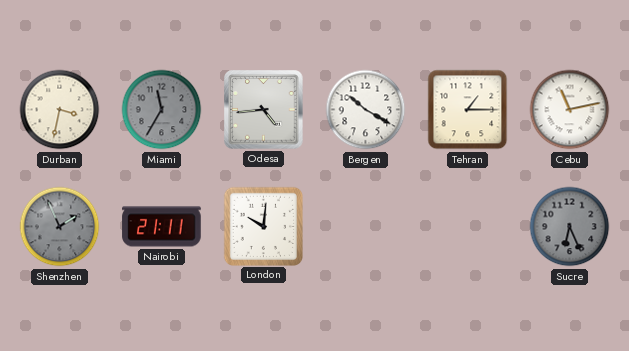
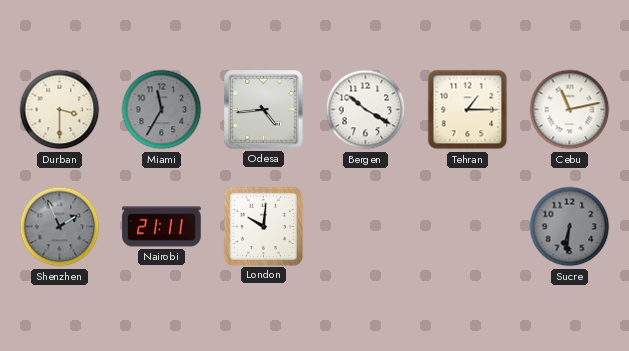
Durban: 3:32 -> 3:30
Sucre: 6:26 -> 6:31
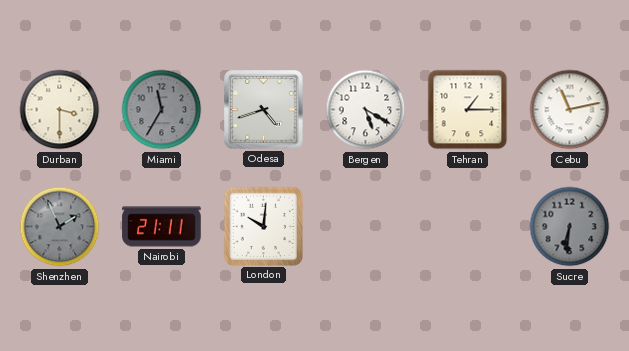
Odesa: 4:44 -> 4:42
Bergen: 10:20 -> 5:20
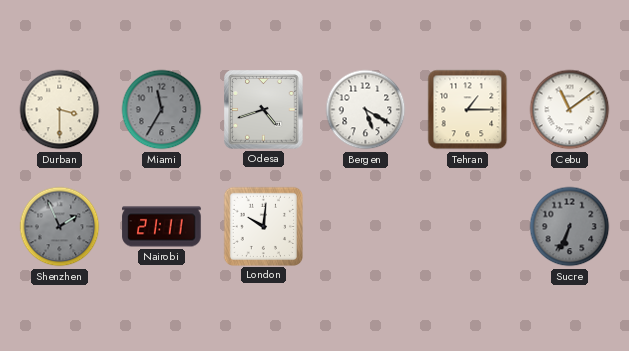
Cebu: 11:13 -> 11:09
Sucre: 6:31 -> 6:34
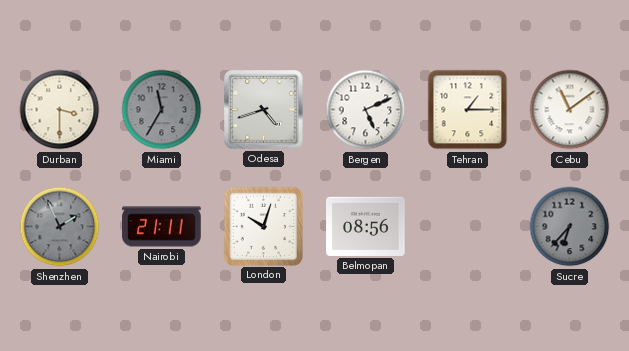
Bergen: 5:20 -> 5:11
London: 10:01 -> 10:03
Belmopan: none -> 08:56
Sucre: 6:34 -> 6:37
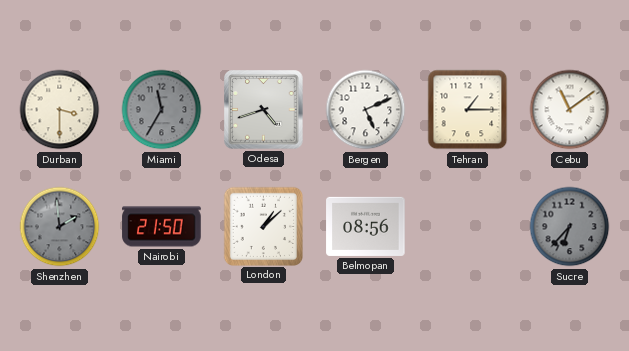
Shenzhen: 1:56 -> 1:59
Nairobi: 21:11 -> 21:50
London: 10:03 -> 1:08
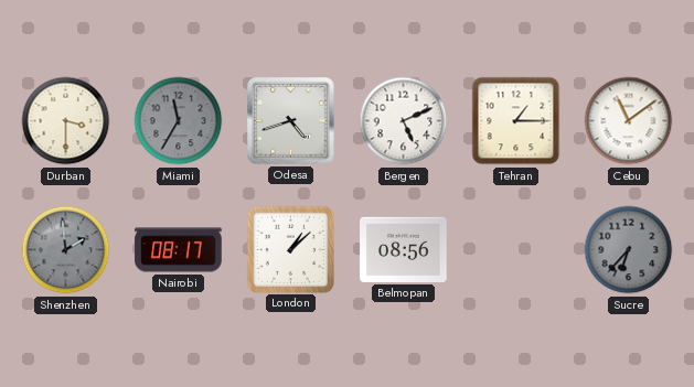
Nairobi: 21:50 -> 08:17
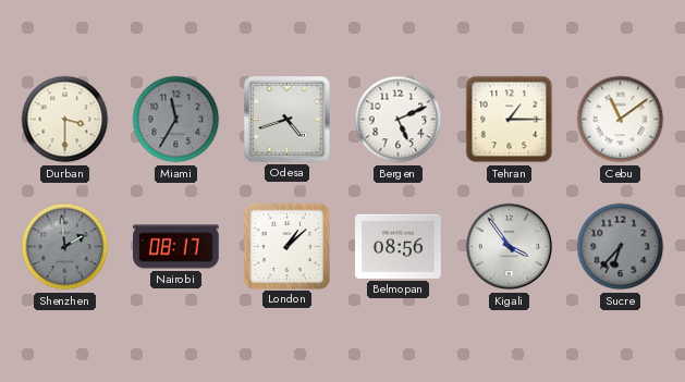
Kigali: none -> 3:54
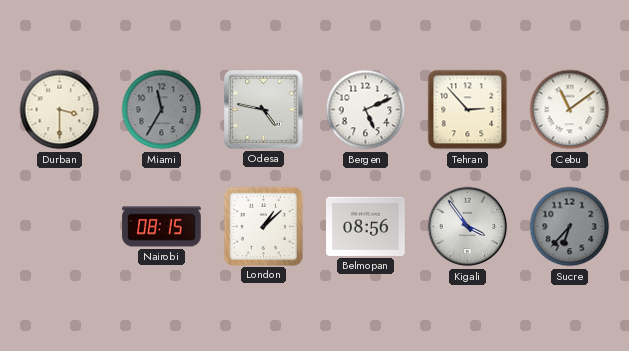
Odesa: 4:42 -> 4:47
Tehran: 1:15 -> 2:53
Shenzhen: 1:59 -> none
Nairobi: 08:17 -> 08:15
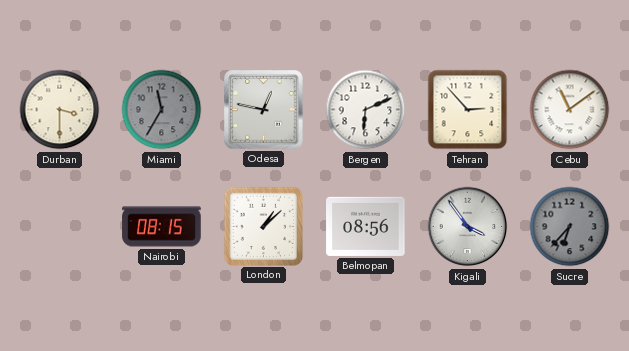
Odesa: 4:47 -> 12:47
Bergen: 5:11 -> 6:11
